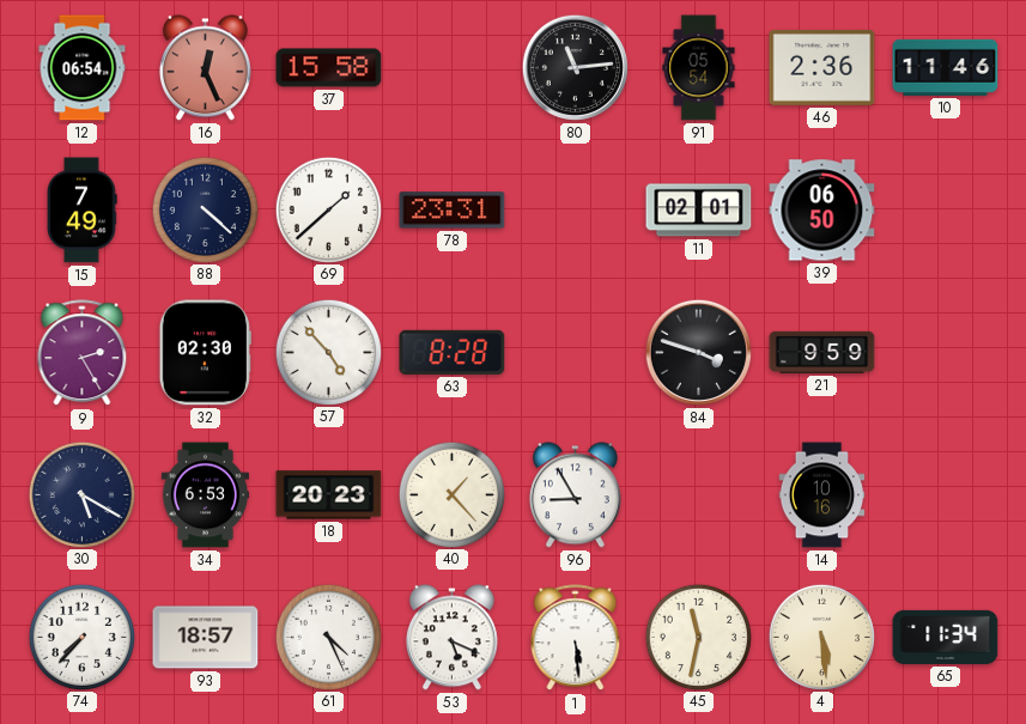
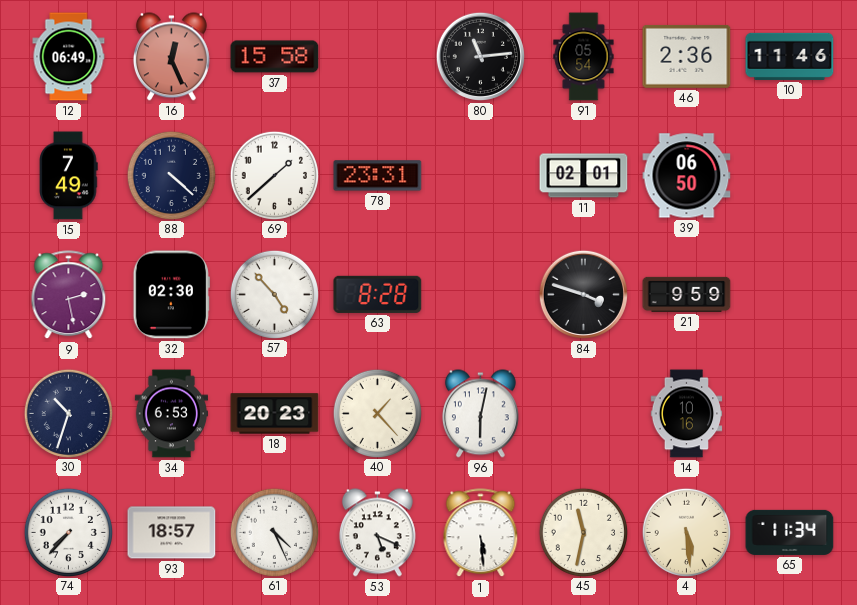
12: 06:54 -> 06:49
9: 2:25 -> 2:28
30: 5:20 -> 10:33
96: 8:55 -> 6:02
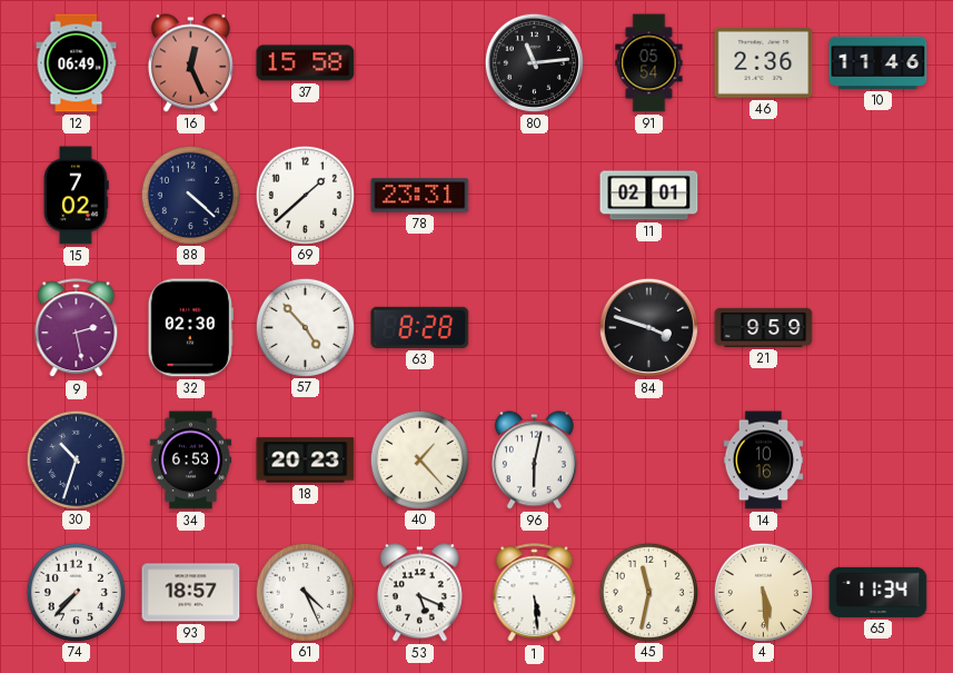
15: 7:49 -> 7:02
39: 06:50 -> none
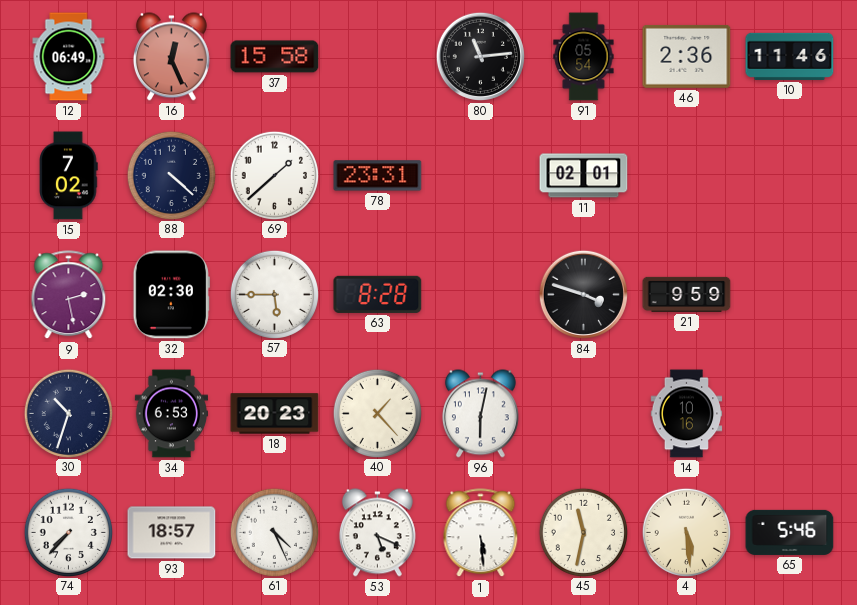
57: 4:53 -> 5:45
65: 11:34 -> 5:46
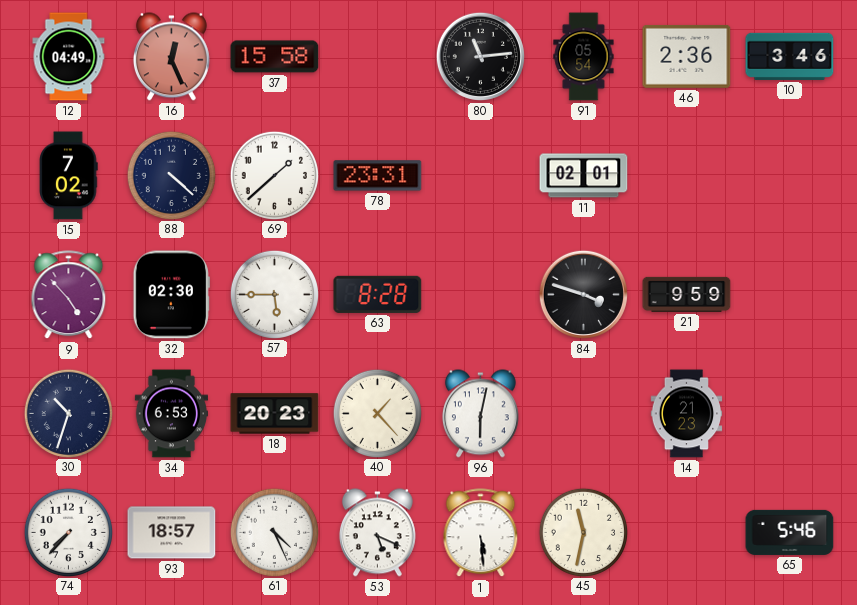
12: 06:49 -> 04:49
10: 11:46 -> 3:46
9: 2:28 -> 4:53
14: 10:16 -> 21:23
4: 5:29 -> none
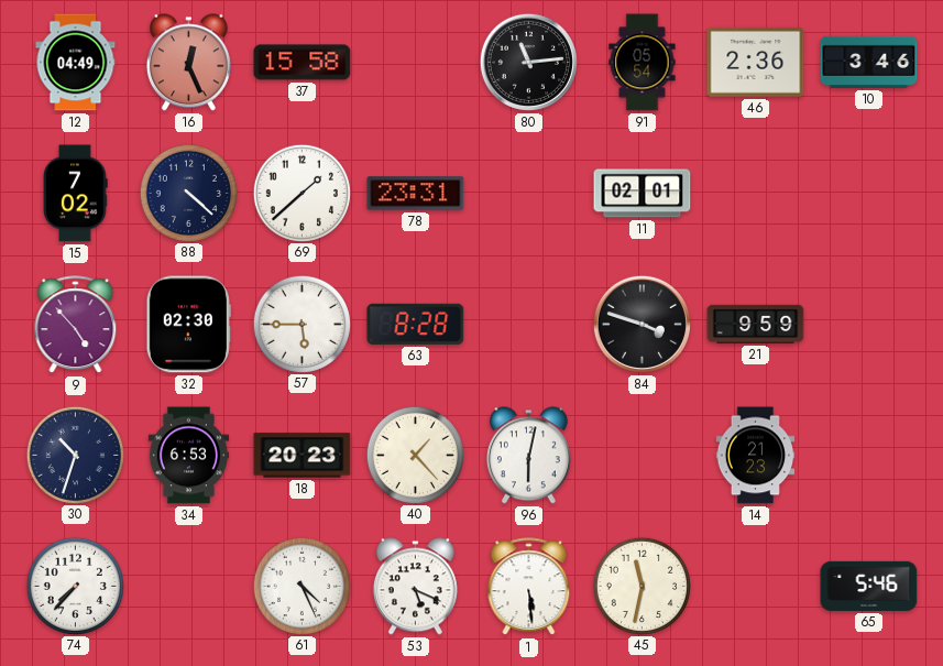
93: 18:57 -> none
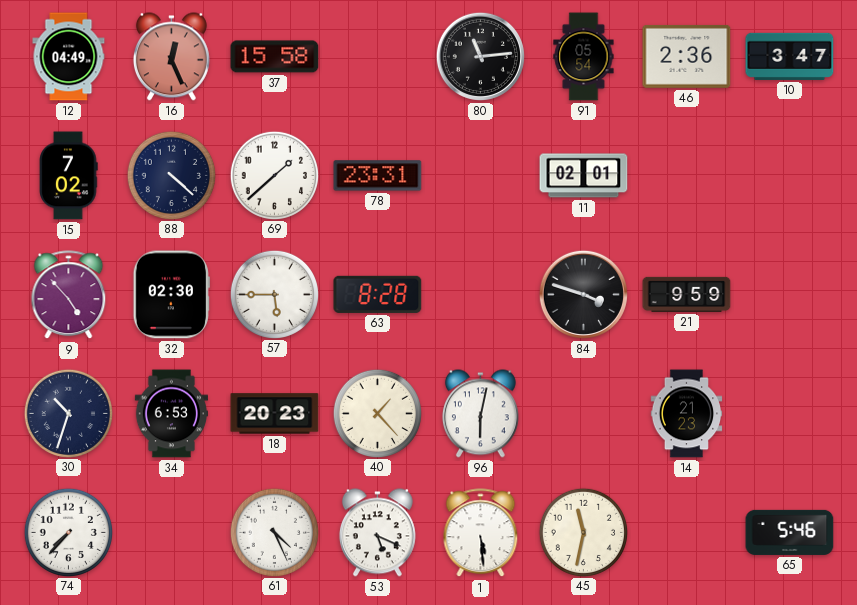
10: 3:46 -> 3:47
